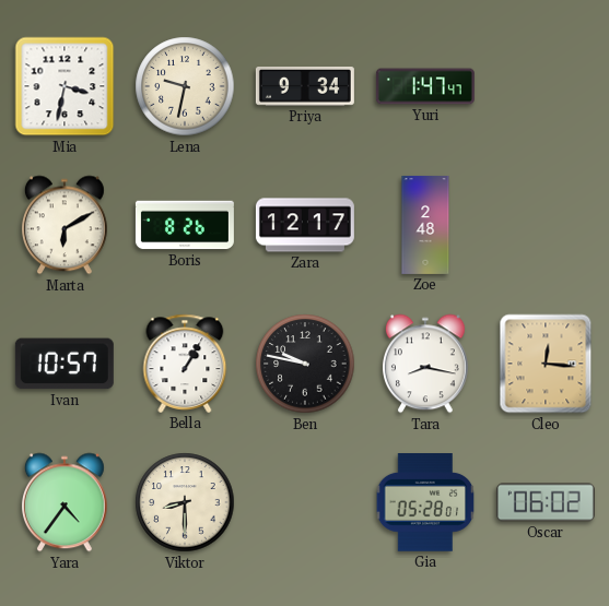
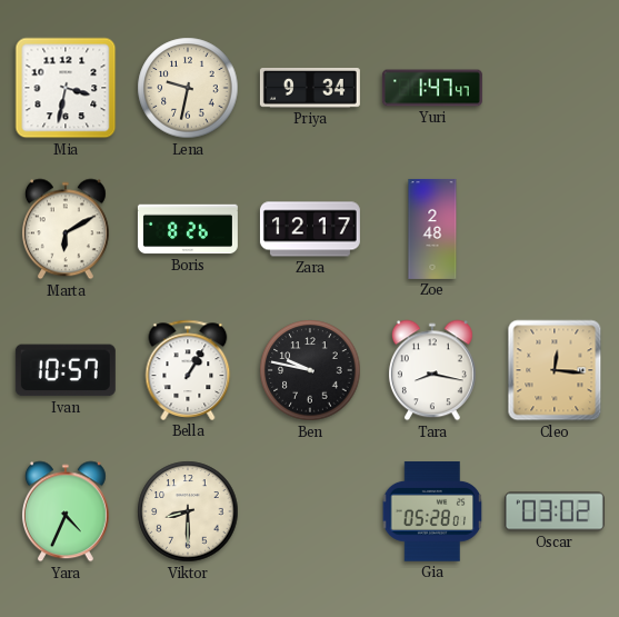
Yara: 4:36 -> 4:34
Oscar: 06:02 -> 03:02
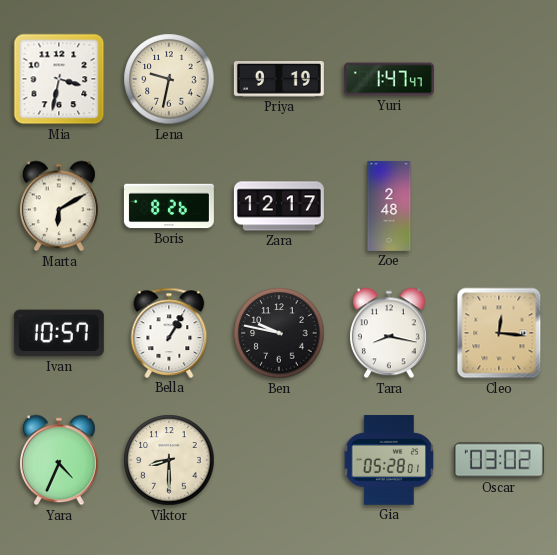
Priya: 9:34 -> 9:19
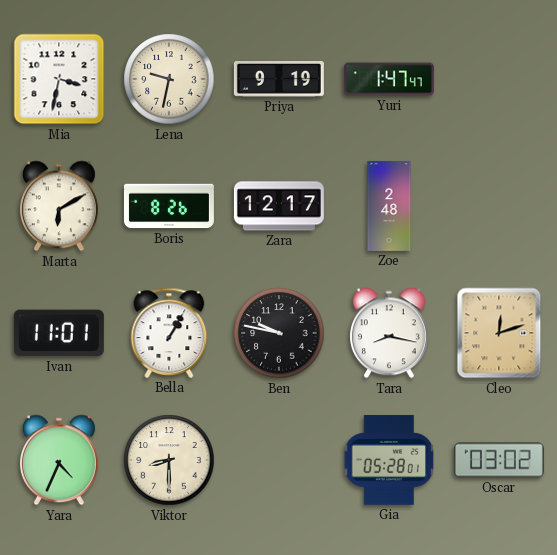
Ivan: 10:57 -> 11:01
Cleo: 12:16 -> 12:12
